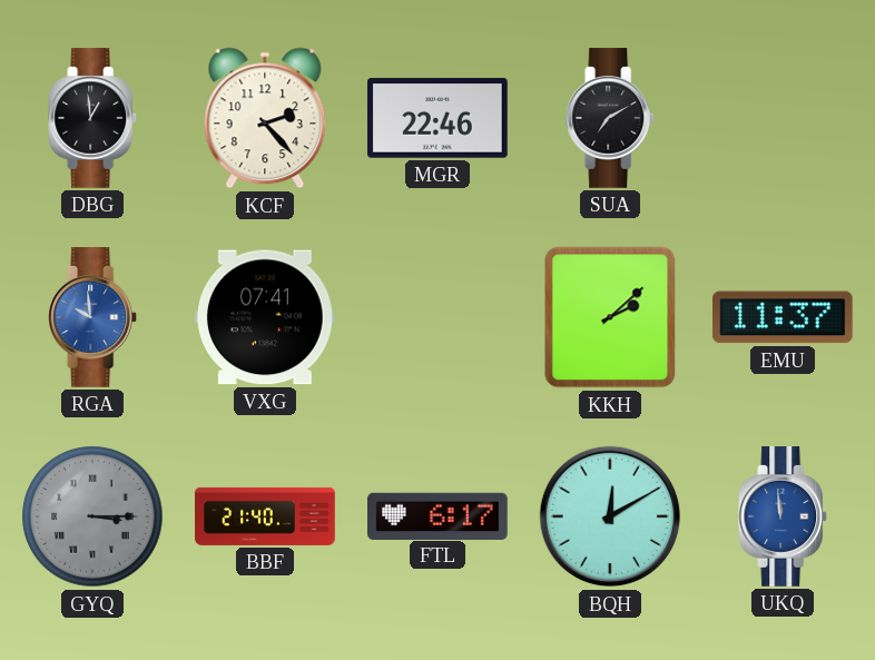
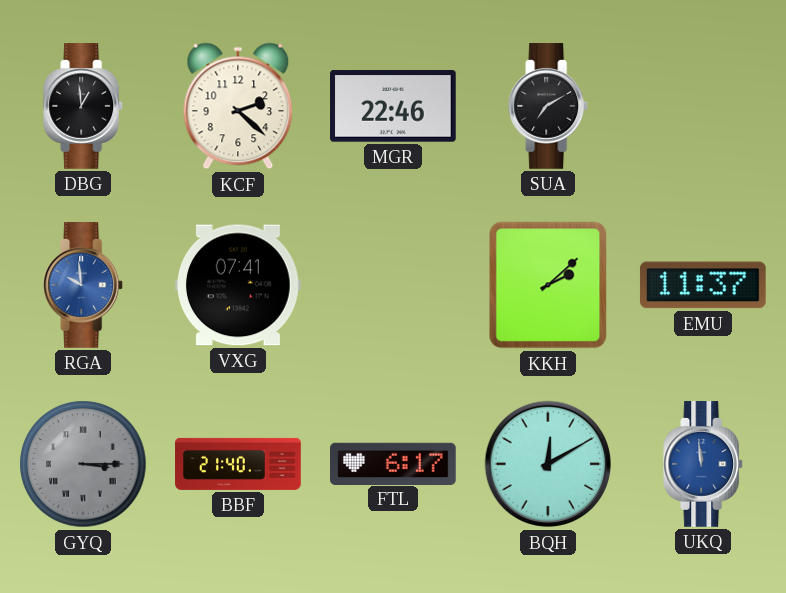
KCF: 2:23 -> 2:22
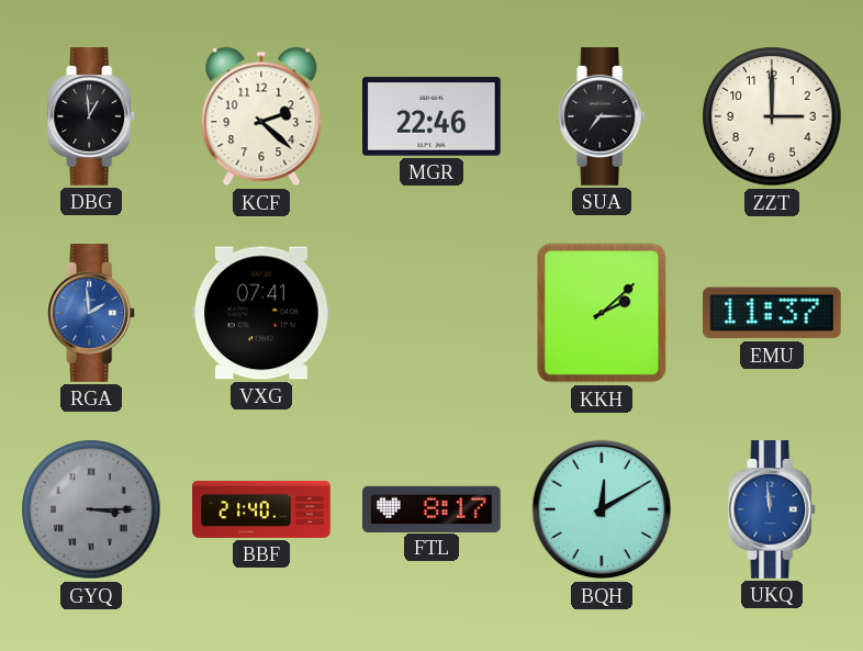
SUA: 7:10 -> 7:15
ZZT: none -> 3:00
RGA: 9:59 -> 1:59
FTL: 6:17 -> 8:17
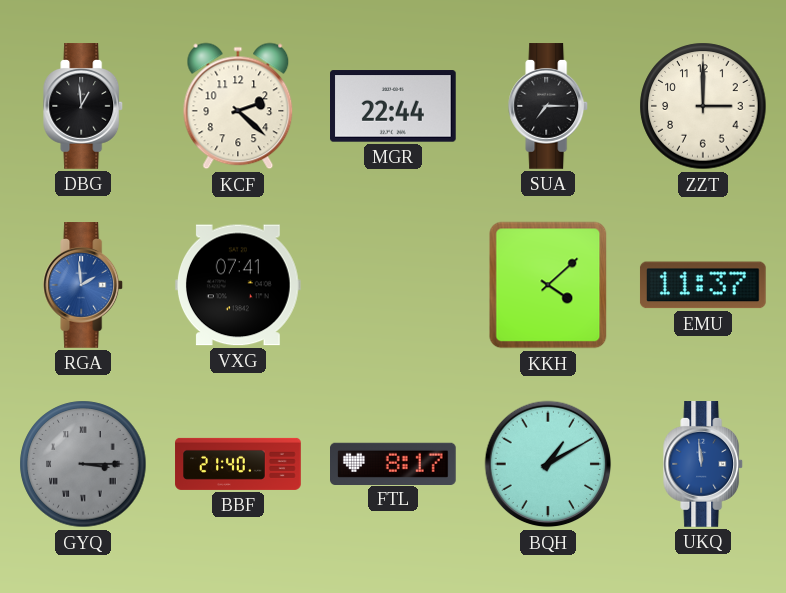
MGR: 22:46 -> 22:44
KKH: 2:08 -> 4:08
BQH: 12:10 -> 1:10
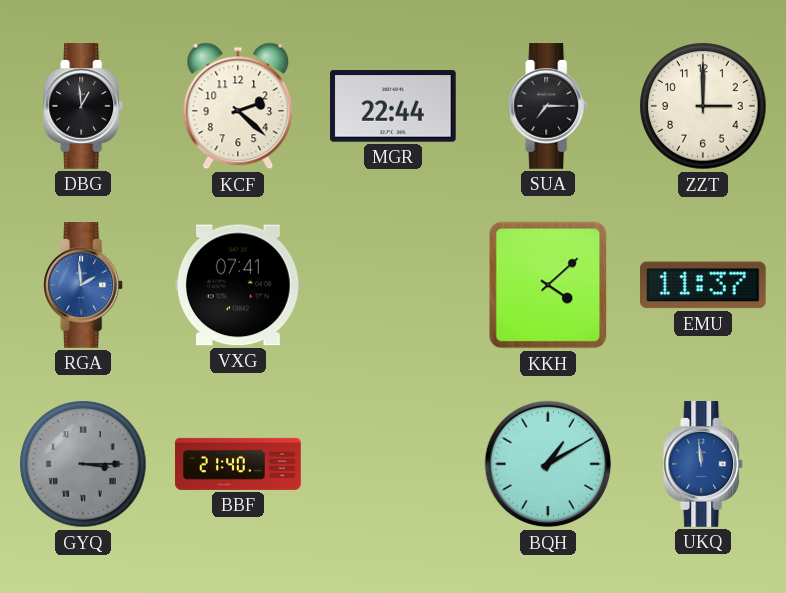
FTL: 8:17 -> none
